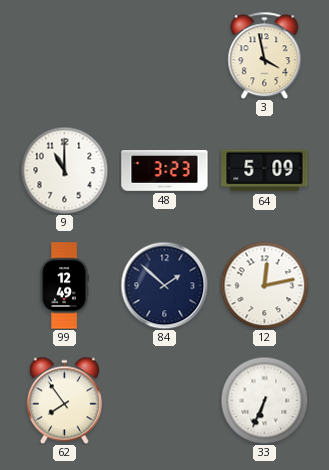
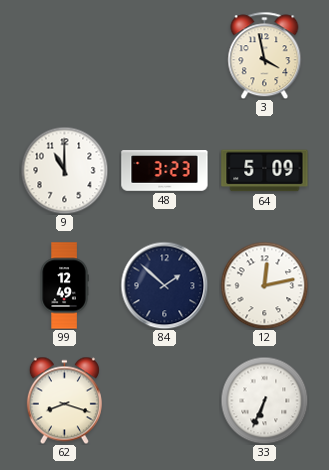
62: 7:54 -> 8:18
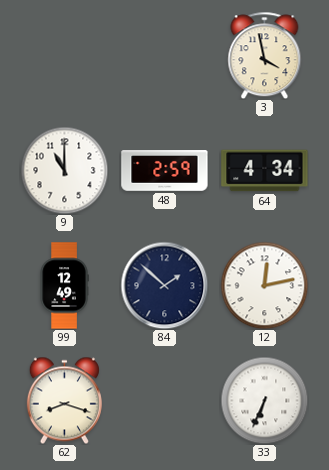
48: 3:23 -> 2:59
64: 5:09 -> 4:34
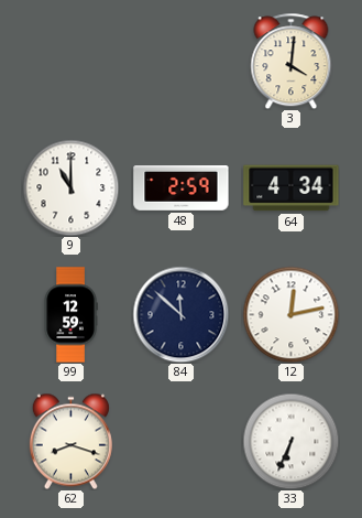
3: 3:58 -> 4:01
99: 12:49 -> 12:59
84: 1:52 -> 11:52
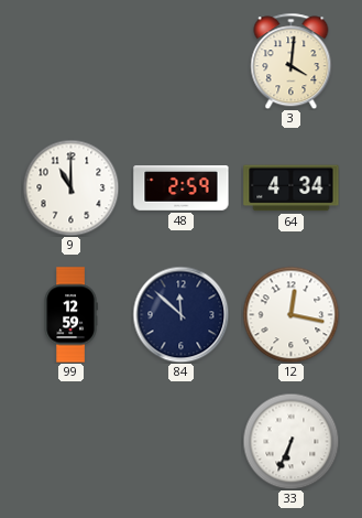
12: 12:13 -> 12:17
62: 8:18 -> none
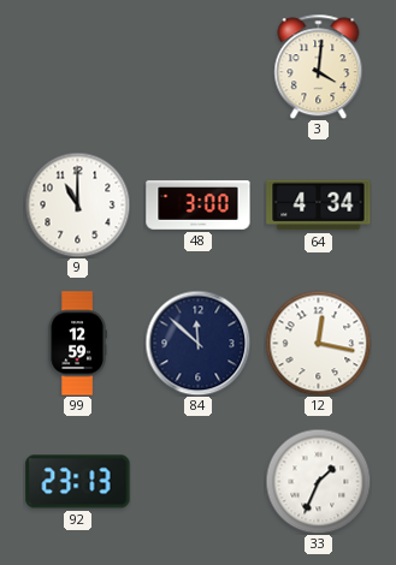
48: 2:59 -> 3:00
92: none -> 23:13
33: 6:34 -> 1:34
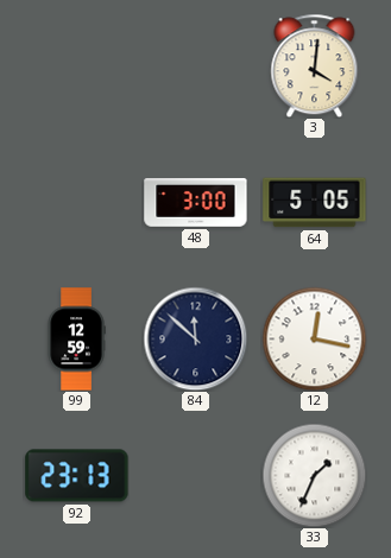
9: 11:00 -> none
64: 4:34 -> 5:05
